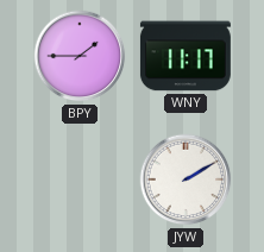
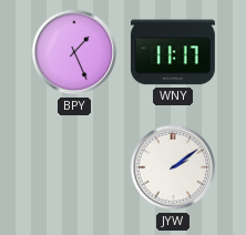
BPY: 1:45 -> 1:26
JYW: 2:10 -> 2:09
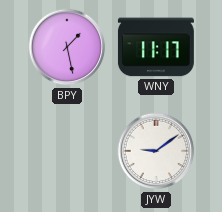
BPY: 1:26 -> 1:28
JYW: 2:09 -> 9:09
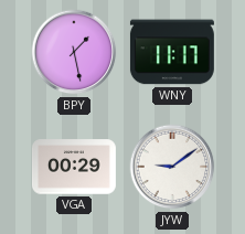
VGA: none -> 00:29
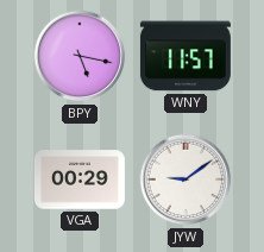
BPY: 1:28 -> 5:17
WNY: 11:17 -> 11:57
